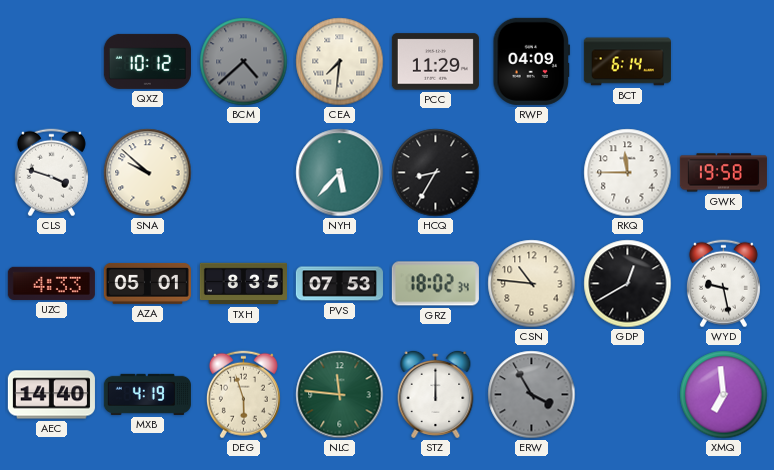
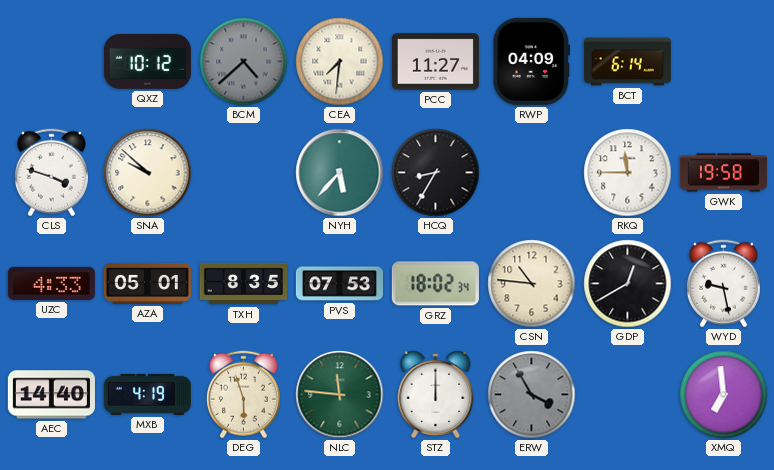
PCC: 11:29 -> 11:27
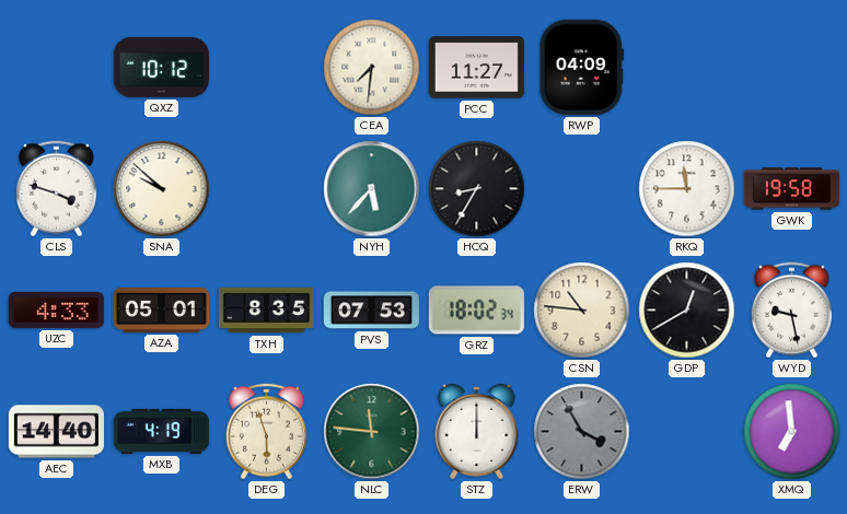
BCM: 4:38 -> none
BCT: 6:14 -> none
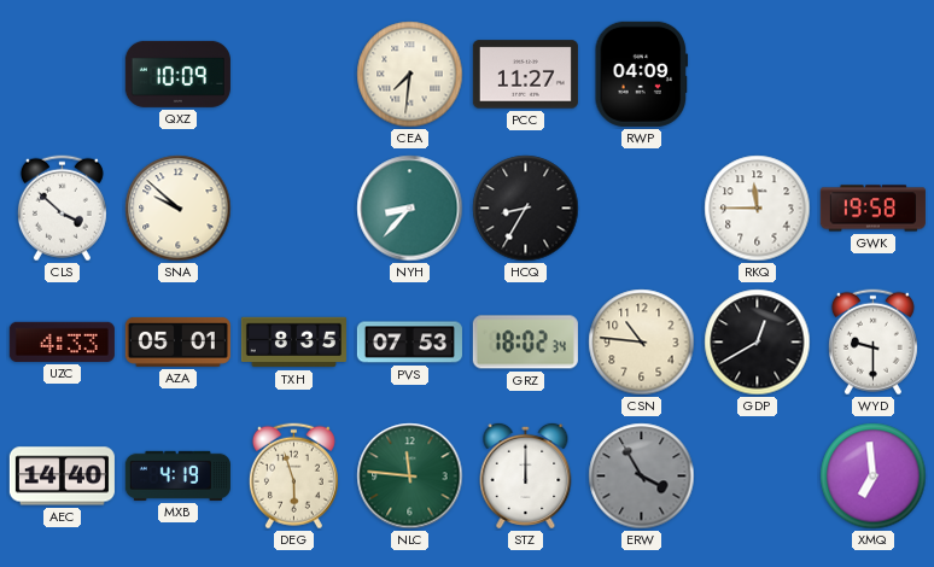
QXZ: 10:12 -> 10:09
CLS: 3:48 -> 3:52
NYH: 5:37 -> 8:37
WYD: 9:28 -> 9:30
